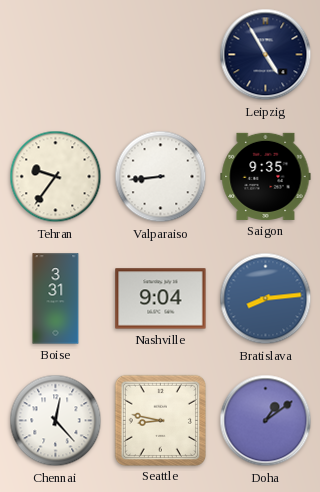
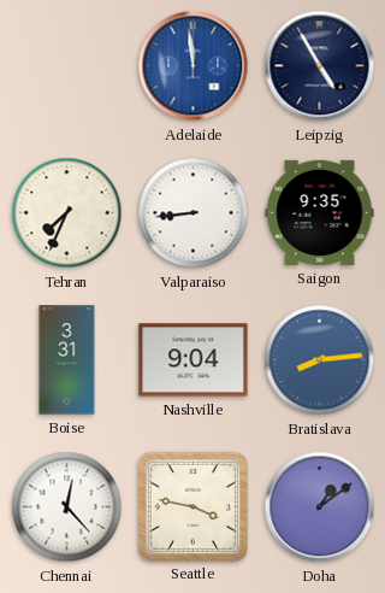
Adelaide: none -> 11:59
Tehran: 9:36 -> 7:34
Seattle: 8:47 -> 3:47
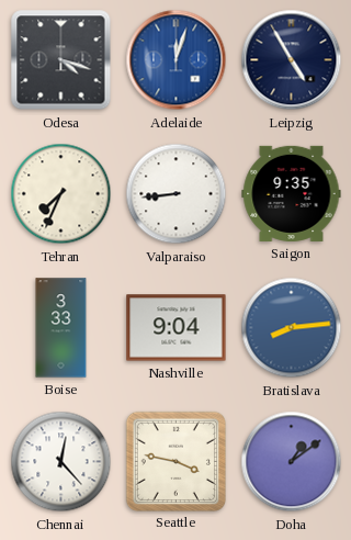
Odesa: none -> 4:18
Adelaide: 11:59 -> 12:03
Boise: 3:31 -> 3:33
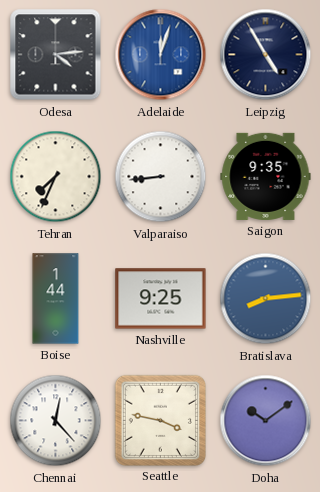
Odesa: 4:18 -> 4:14
Boise: 3:33 -> 1:44
Nashville: 9:04 -> 9:25
Doha: 1:09 -> 10:09
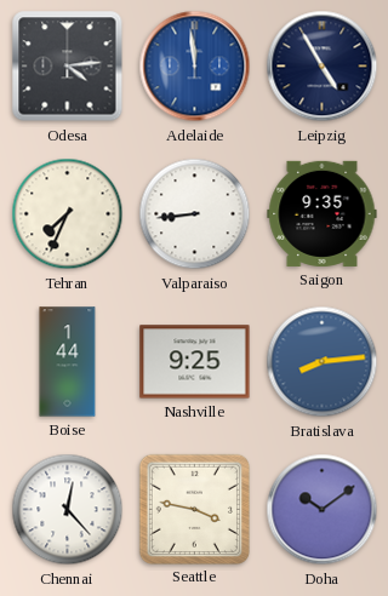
Adelaide: 12:03 -> 11:59
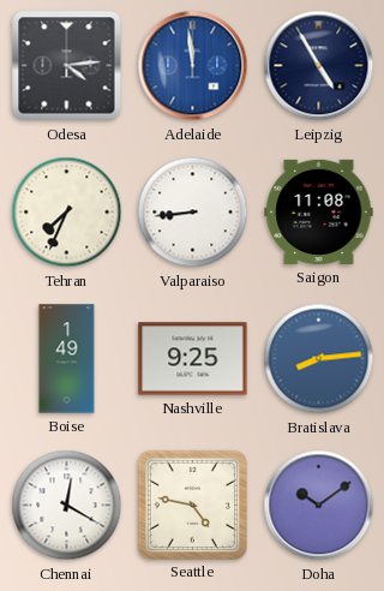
Saigon: 9:35 -> 11:08
Boise: 1:44 -> 1:49
Chennai: 12:23 -> 12:20
Seattle: 3:47 -> 4:47
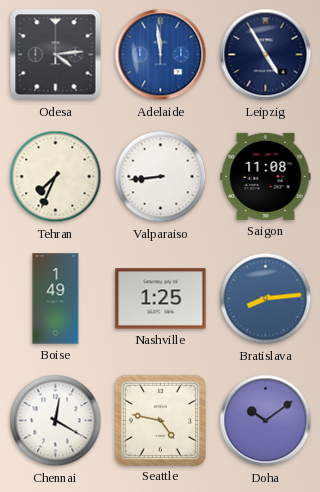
Nashville: 9:25 -> 1:25
